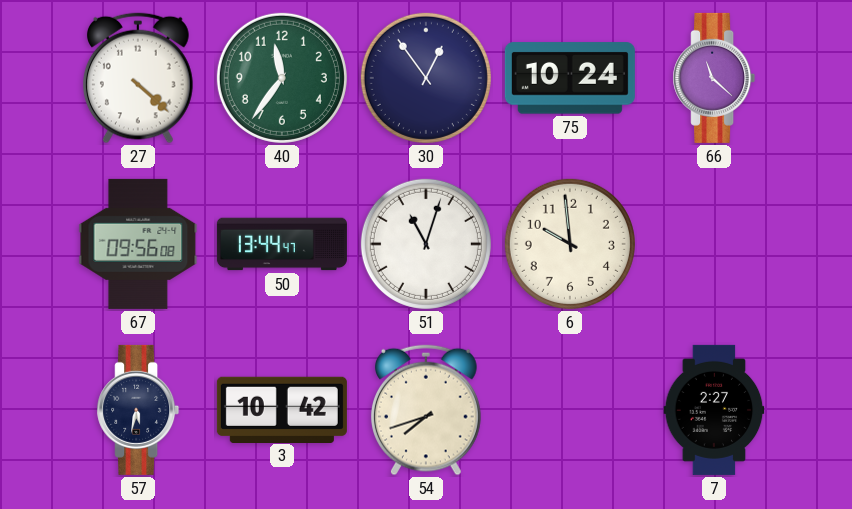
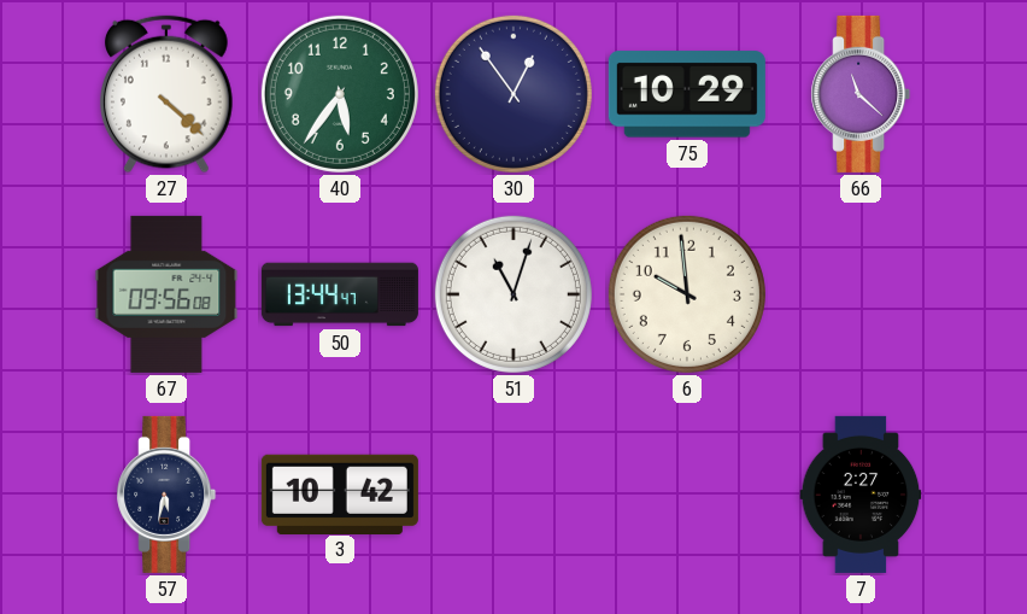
40: 11:36 -> 5:36
75: 10:24 -> 10:29
54: 7:42 -> none
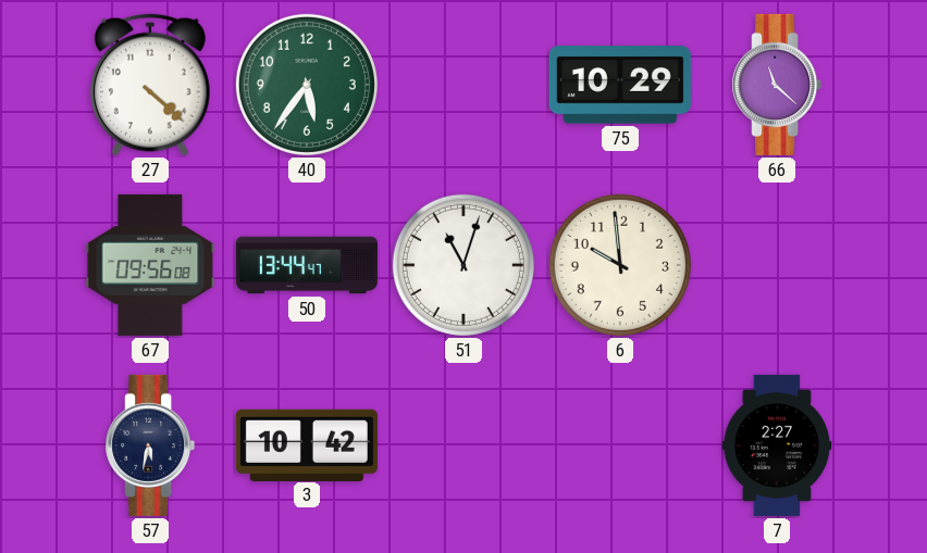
30: 12:54 -> none
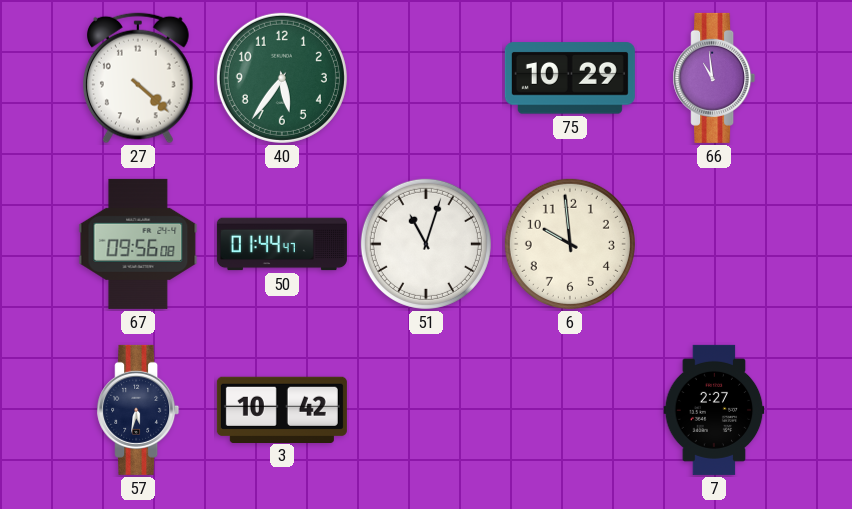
66: 11:22 -> 10:59
50: 13:44 -> 01:44
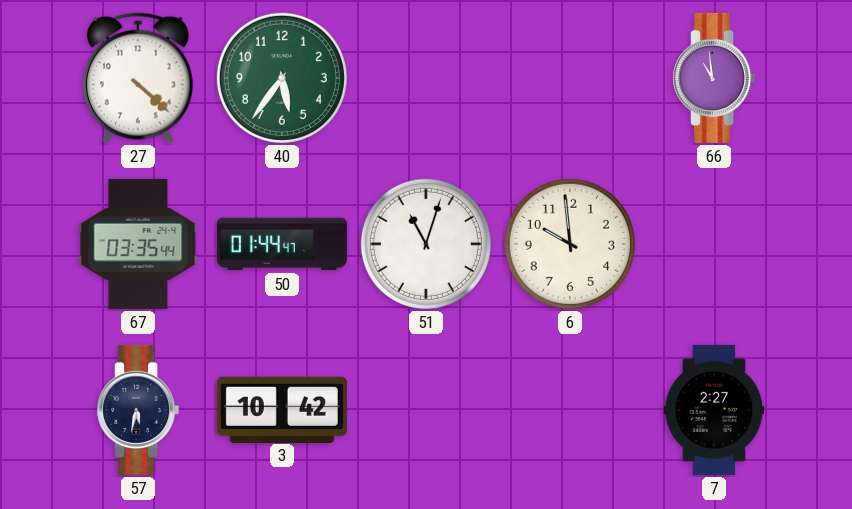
75: 10:29 -> none
67: 09:56 -> 03:35
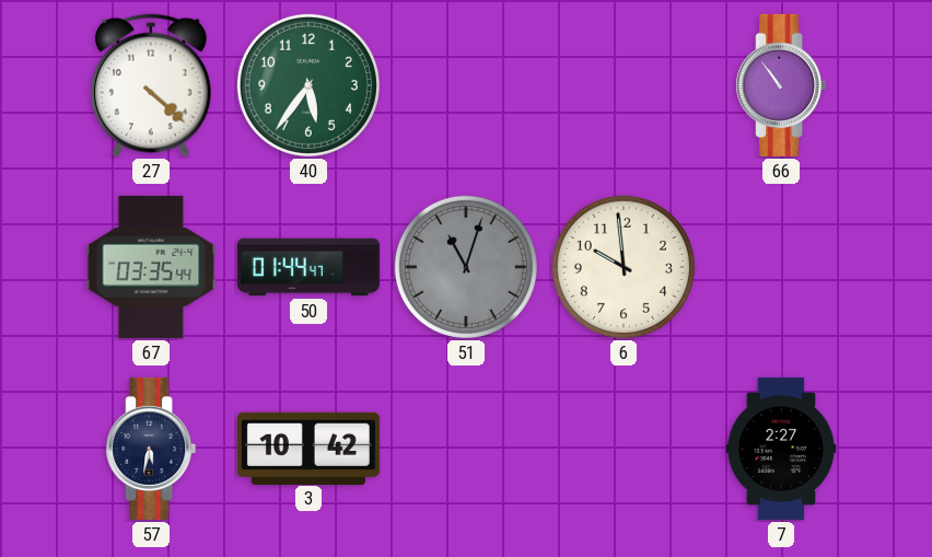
66: 10:59 -> 10:54
51 dial: white -> grey
